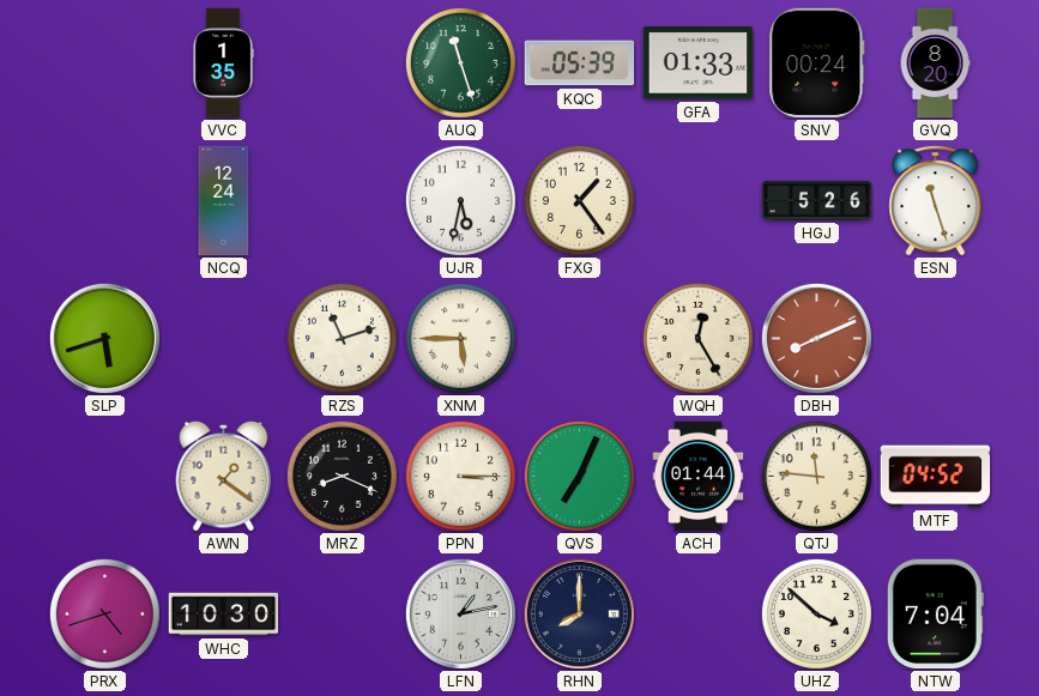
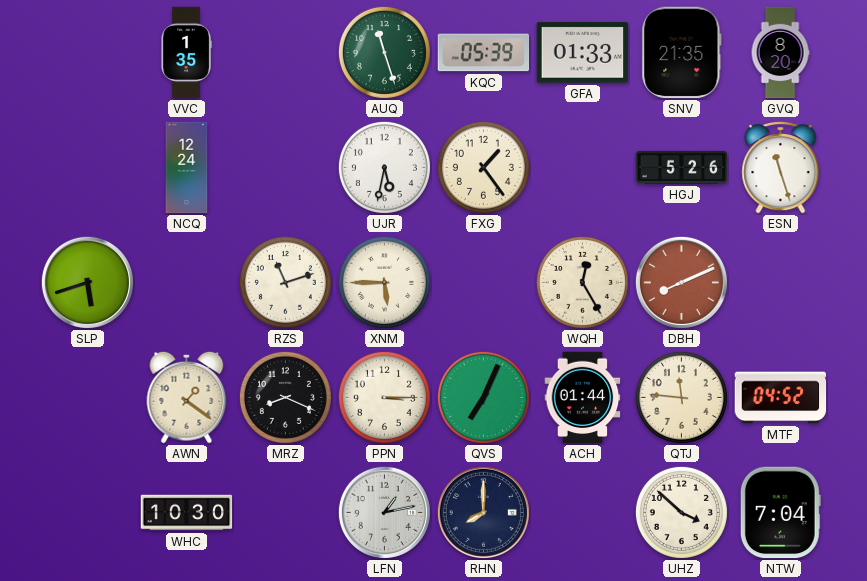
SNV: 00:24 -> 21:35
PRX: 4:42 -> none
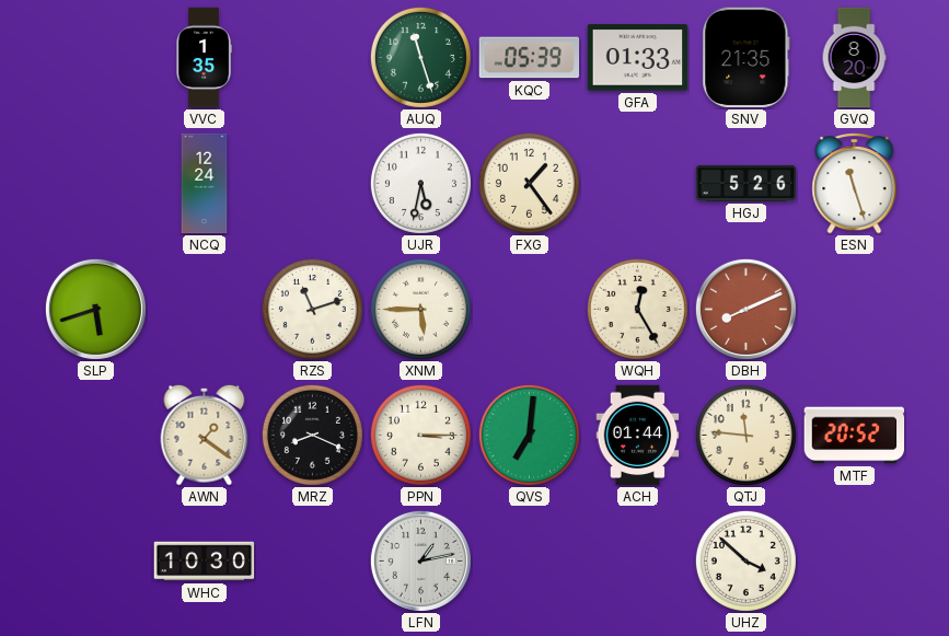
QVS: 7:04 -> 7:01
MTF: 04:52 -> 20:52
RHN: 8:00 -> none
NTW: 7:04 -> none
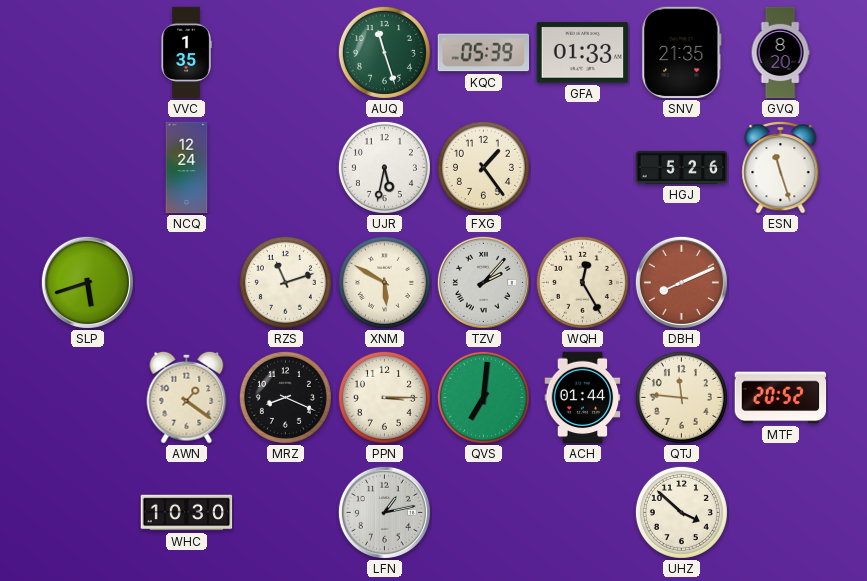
XNM: 5:45 -> 5:50
TZV: none -> 2:07
